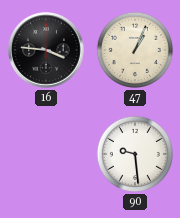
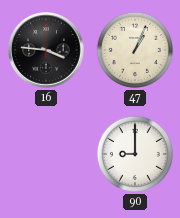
90: 9:29 -> 9:00
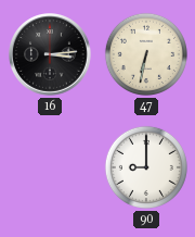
16: 3:46 -> 3:14
47: 1:04 -> 6:32
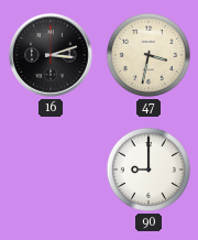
16: 3:14 -> 3:12
47: 6:32 -> 3:32
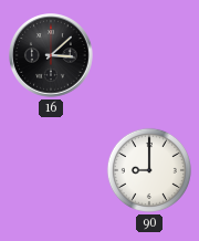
16: 3:12 -> 3:08
47: 3:32 -> none
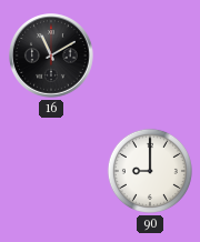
16: 3:08 -> 11:10
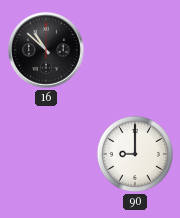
16: 11:10 -> 10:52
